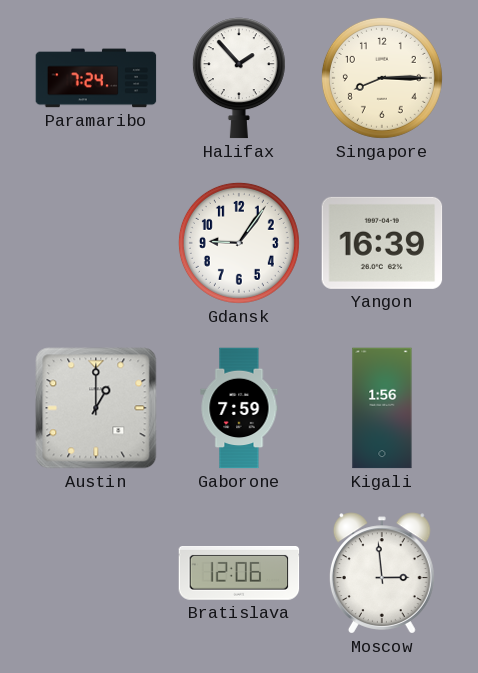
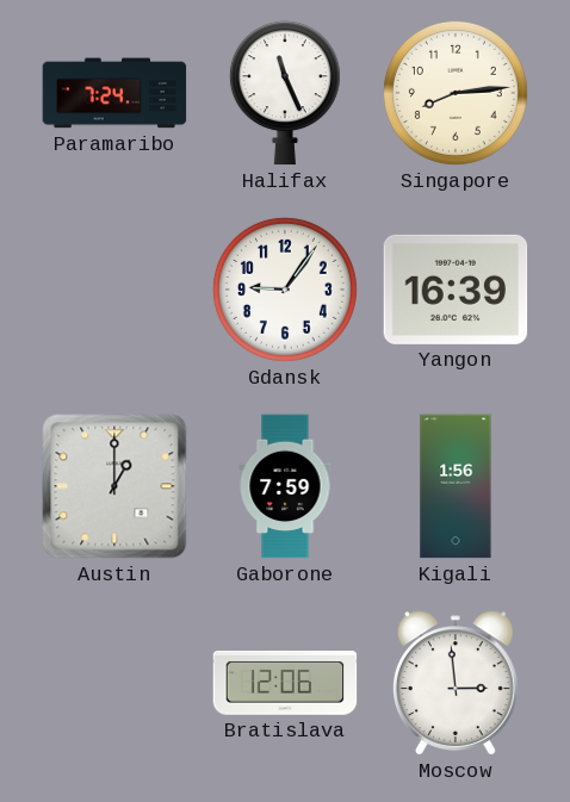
Halifax: 1:53 -> 11:26
Singapore: 8:15 -> 8:14
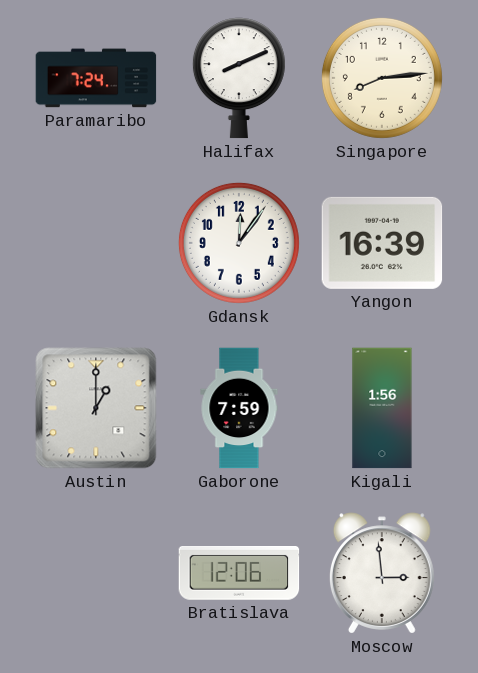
Halifax: 11:26 -> 8:11
Gdansk: 9:06 -> 12:06
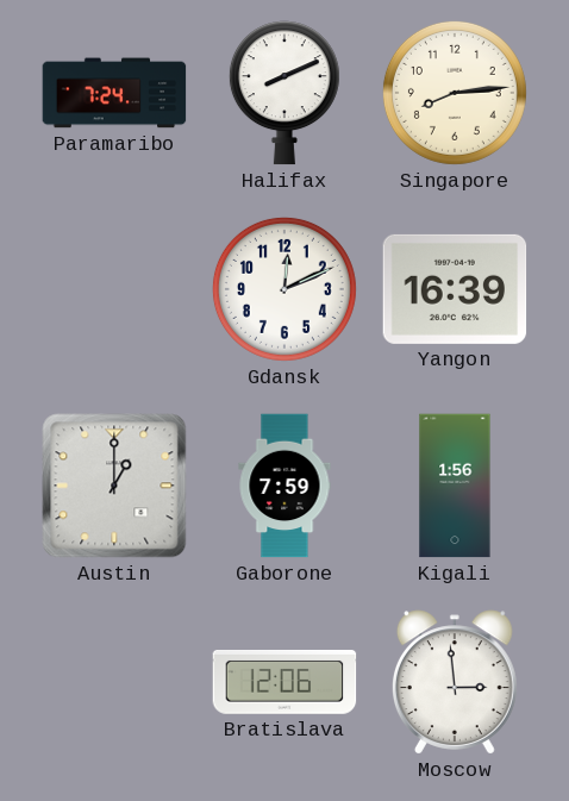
Gdansk: 12:06 -> 12:11
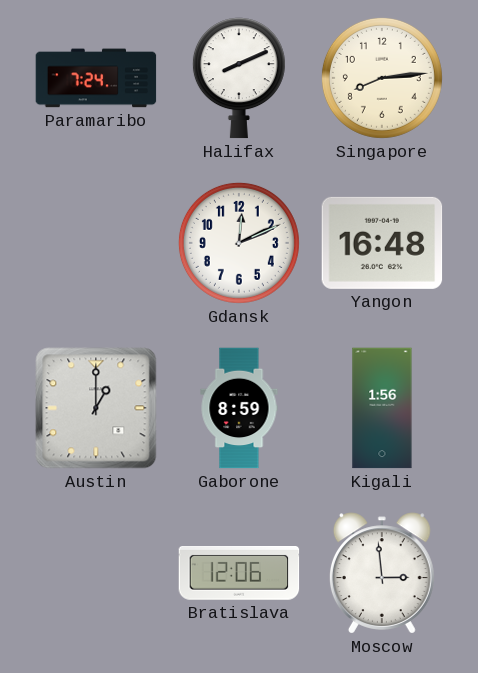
Yangon: 16:39 -> 16:48
Gaborone: 7:59 -> 8:59
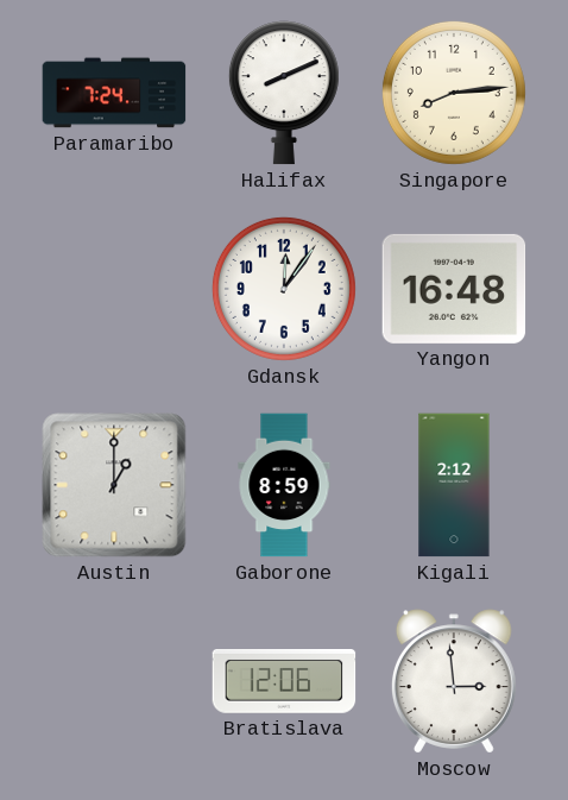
Gdansk: 12:11 -> 12:06
Kigali: 1:56 -> 2:12
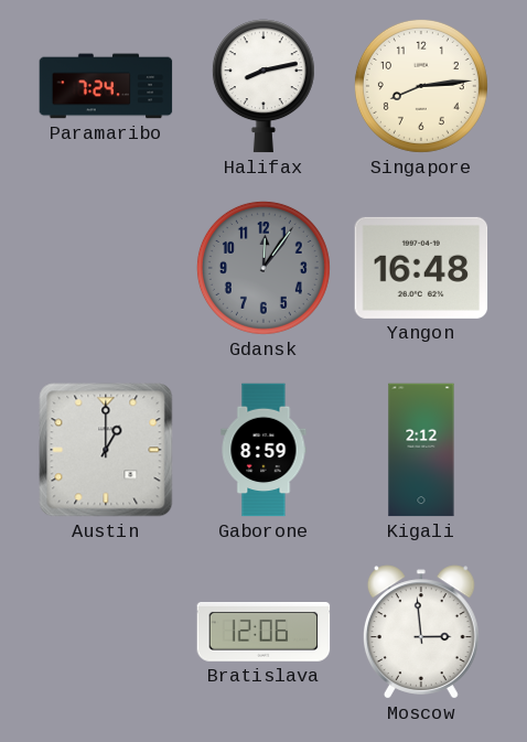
Halifax: 8:11 -> 8:13
Gdansk dial: white -> grey
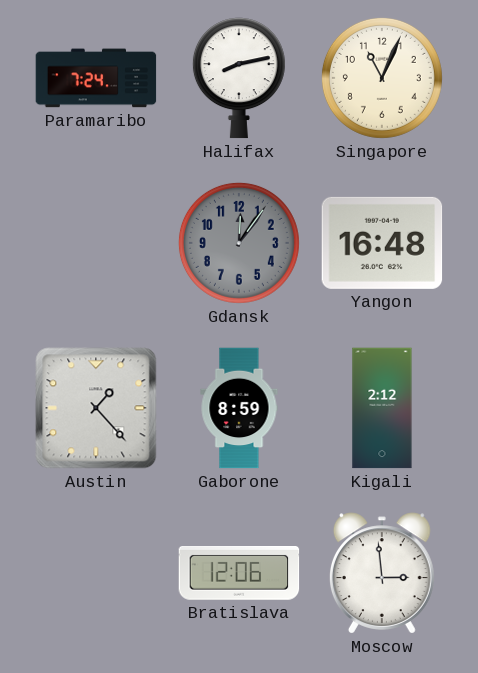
Singapore: 8:14 -> 11:04
Austin: 1:00 -> 1:23
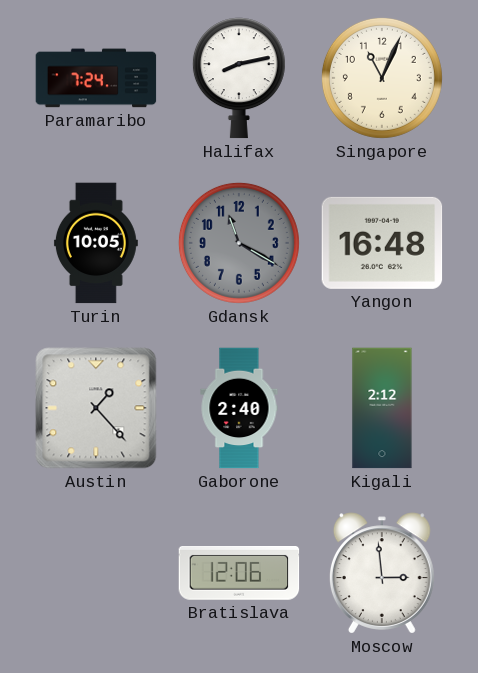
Turin: none -> 10:05
Gdansk: 12:06 -> 11:20
Gaborone: 8:59 -> 2:40
